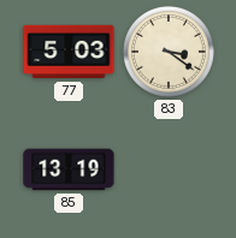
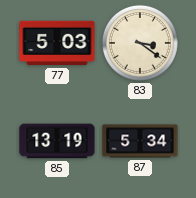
87: none -> 5:34
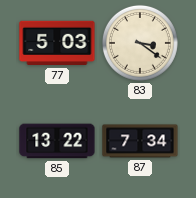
85: 13:19 -> 13:22
87: 5:34 -> 7:34
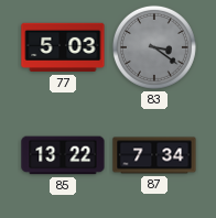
83 dial: cream -> grey
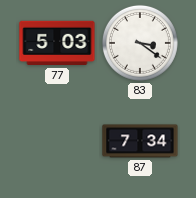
83 dial: grey -> white
85: 13:22 -> none
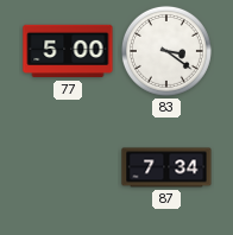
77: 5:03 -> 5:00
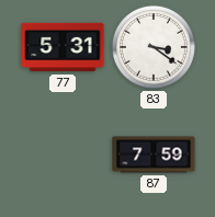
77: 5:00 -> 5:31
87: 7:34 -> 7:59
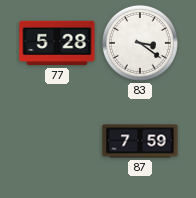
77: 5:31 -> 5:28
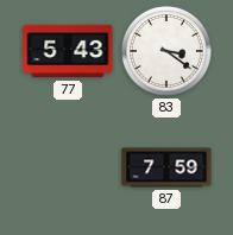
77: 5:28 -> 5:43
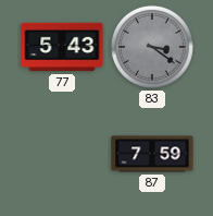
83 dial: white -> grey
